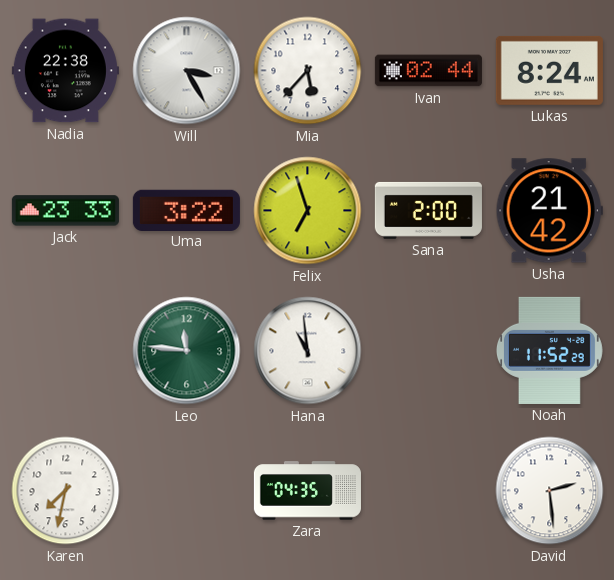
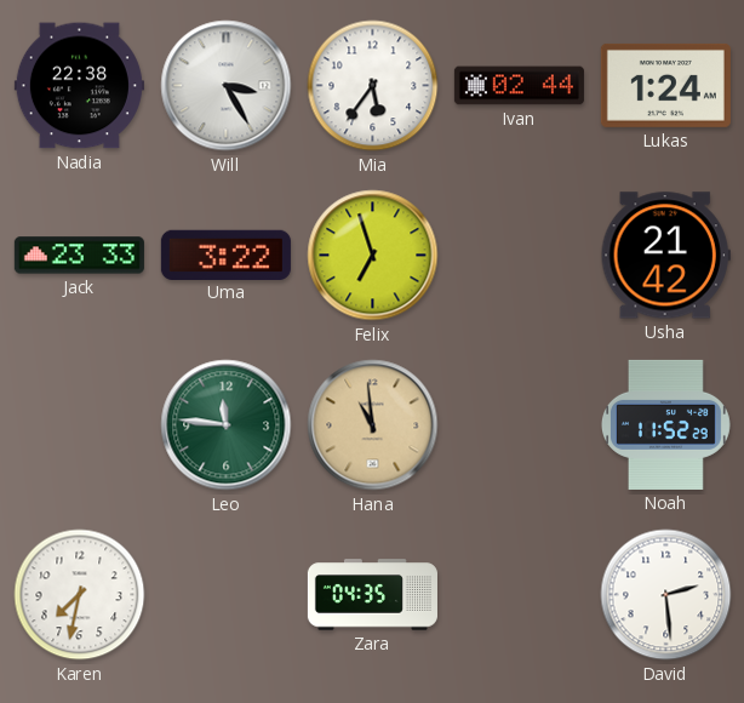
Mia: 5:37 -> 5:36
Lukas: 8:24 -> 1:24
Sana: 2:00 -> none
Hana dial: white -> champagne
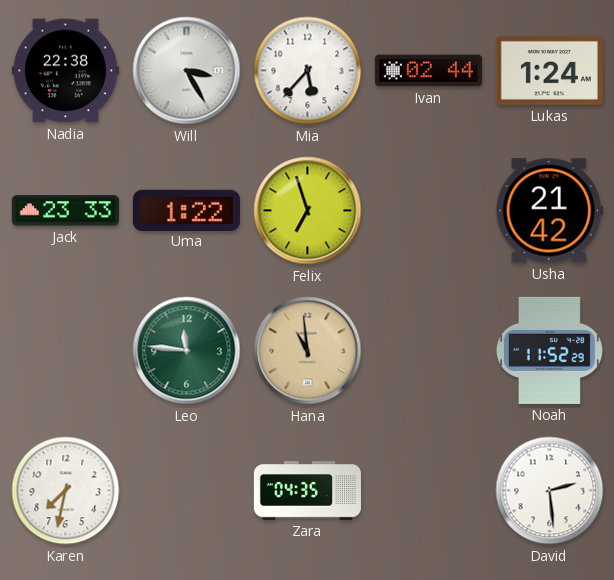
Mia: 5:36 -> 5:37
Uma: 3:22 -> 1:22
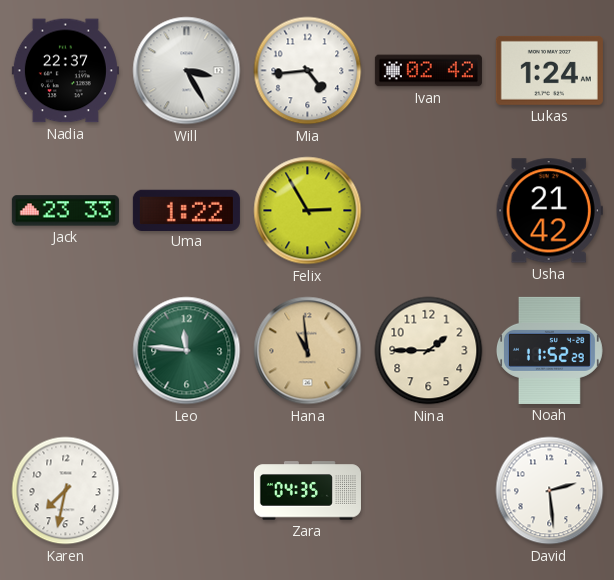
Nadia: 22:38 -> 22:37
Mia: 5:37 -> 4:44
Ivan: 02:44 -> 02:42
Felix: 6:57 -> 2:55
Nina: none -> 1:45
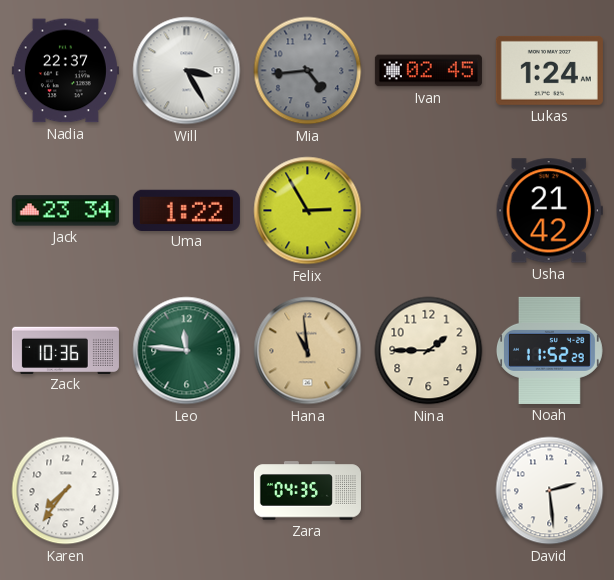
Mia dial: white -> grey
Ivan: 02:42 -> 02:45
Jack: 23:33 -> 23:34
Zack: none -> 10:36
Karen: 7:32 -> 7:36
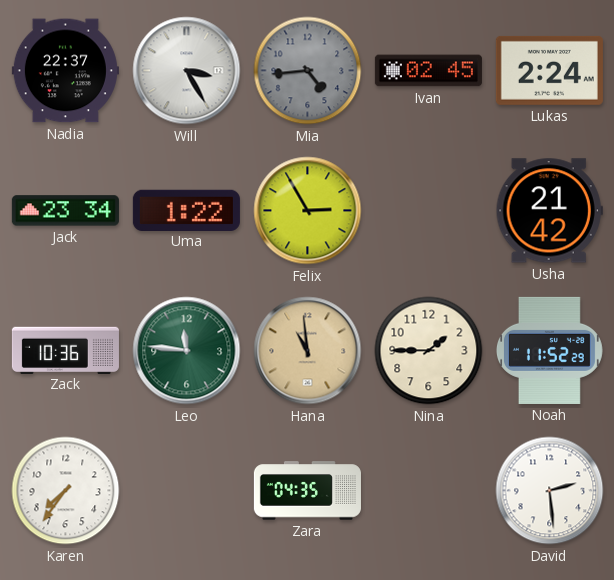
Lukas: 1:24 -> 2:24
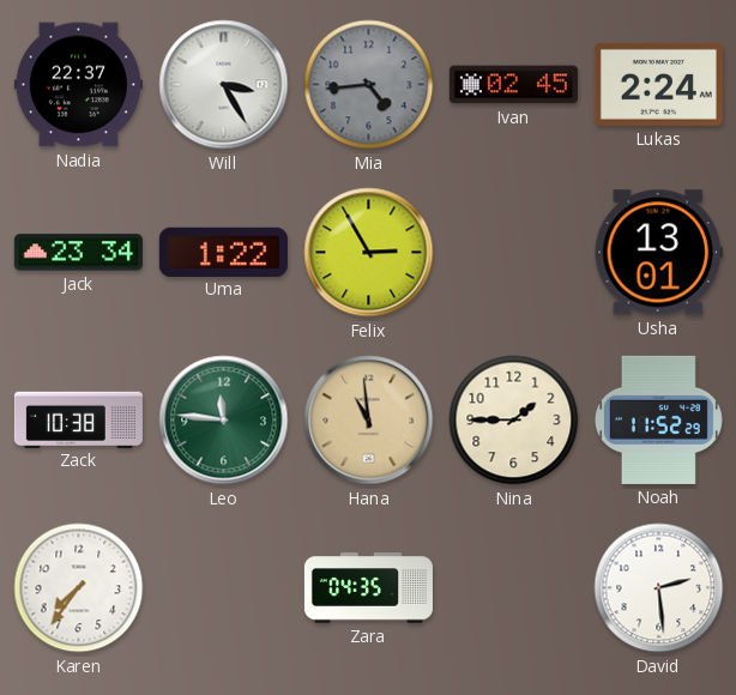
Usha: 21:42 -> 13:01
Zack: 10:36 -> 10:38
